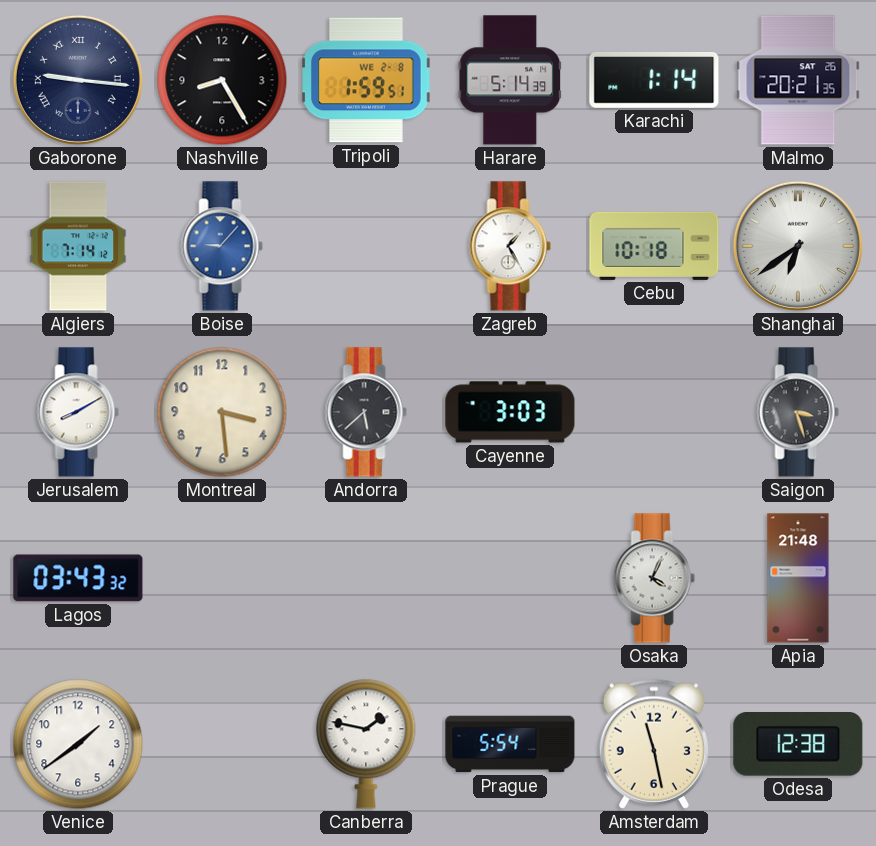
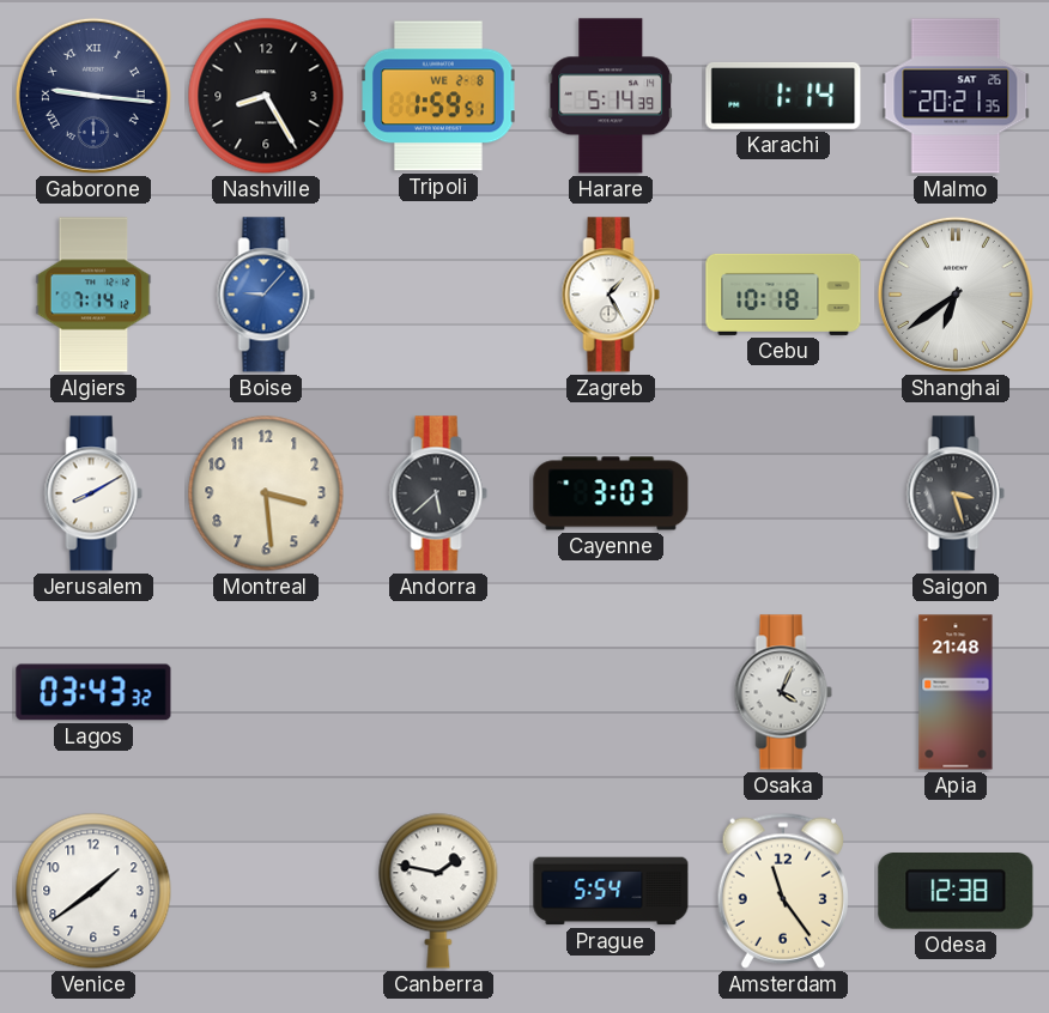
Amsterdam: 11:28 -> 11:24
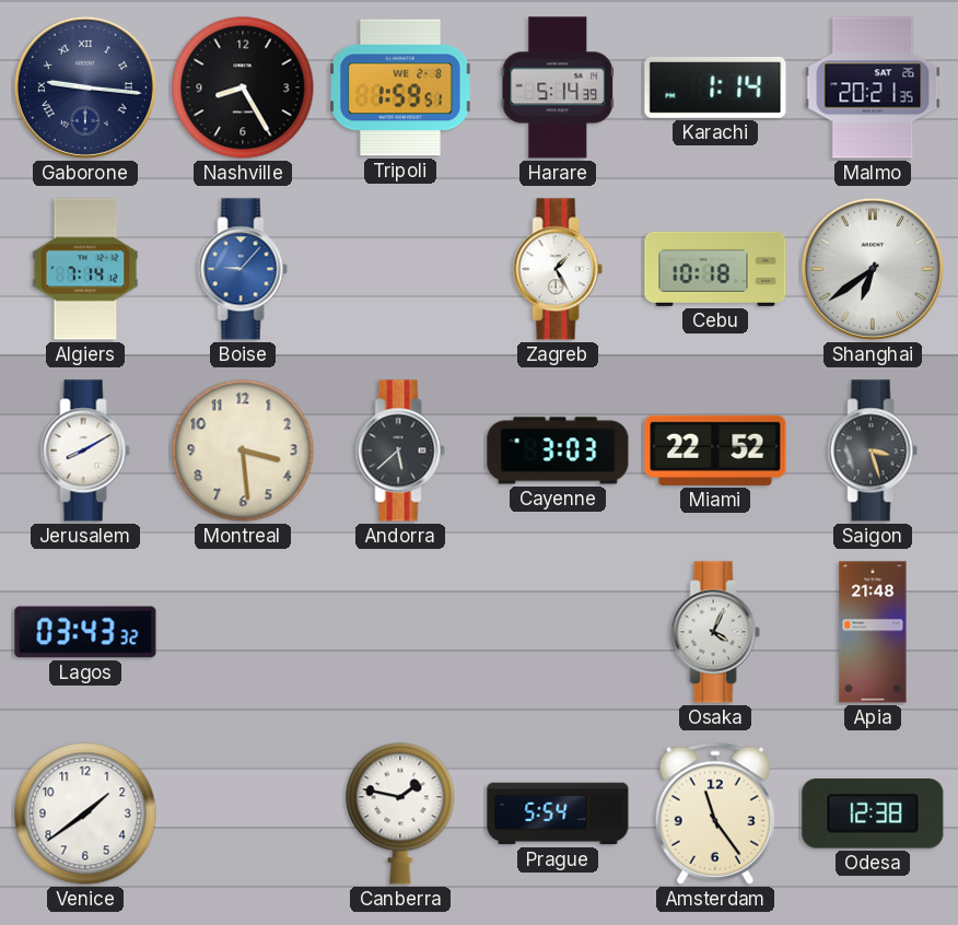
Miami: none -> 22:52
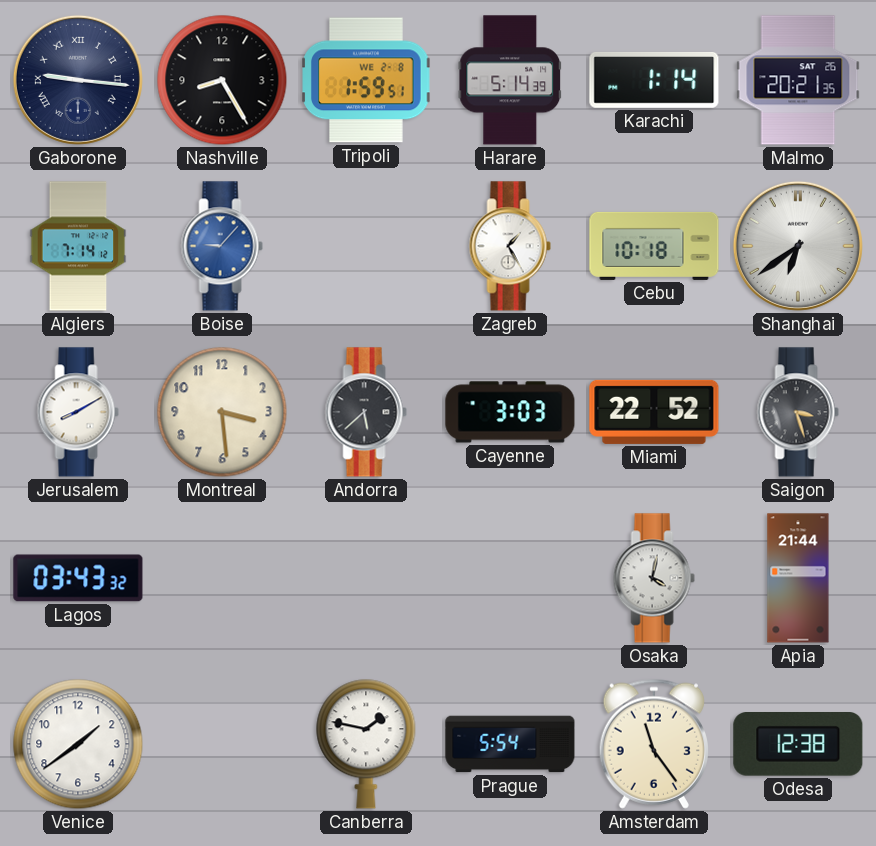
Osaka: 4:04 -> 4:02
Apia: 21:48 -> 21:44
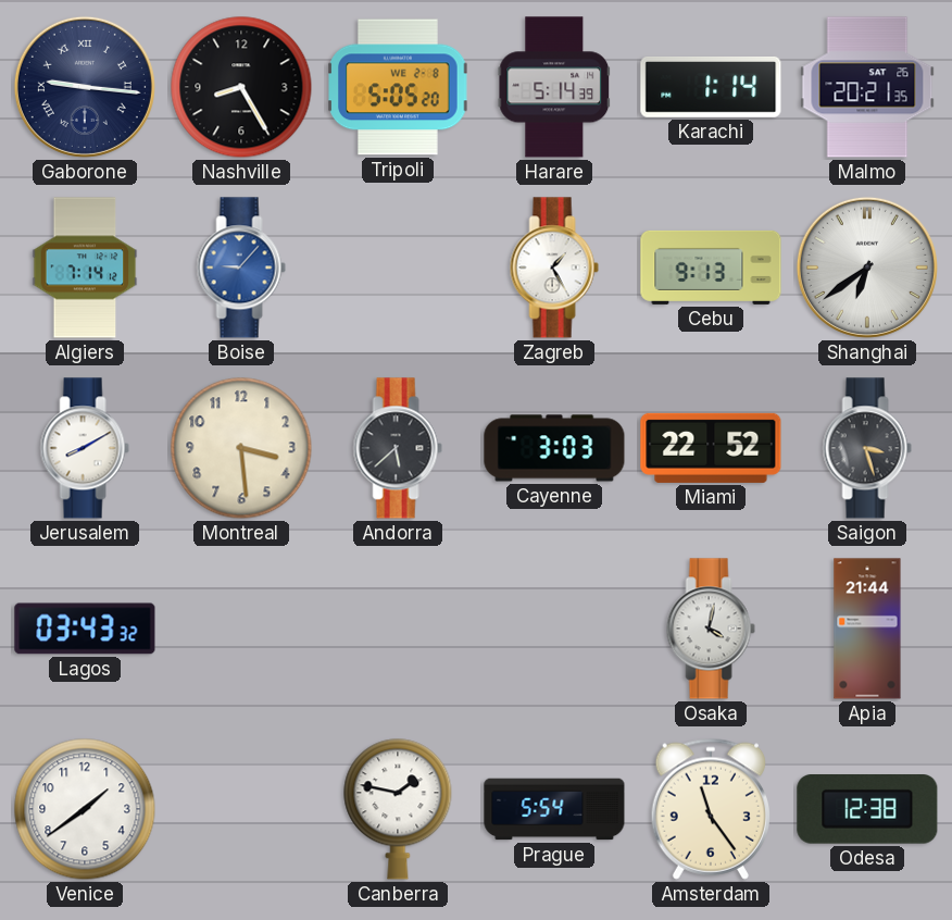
Tripoli: 1:59 -> 5:05
Cebu: 10:18 -> 9:13
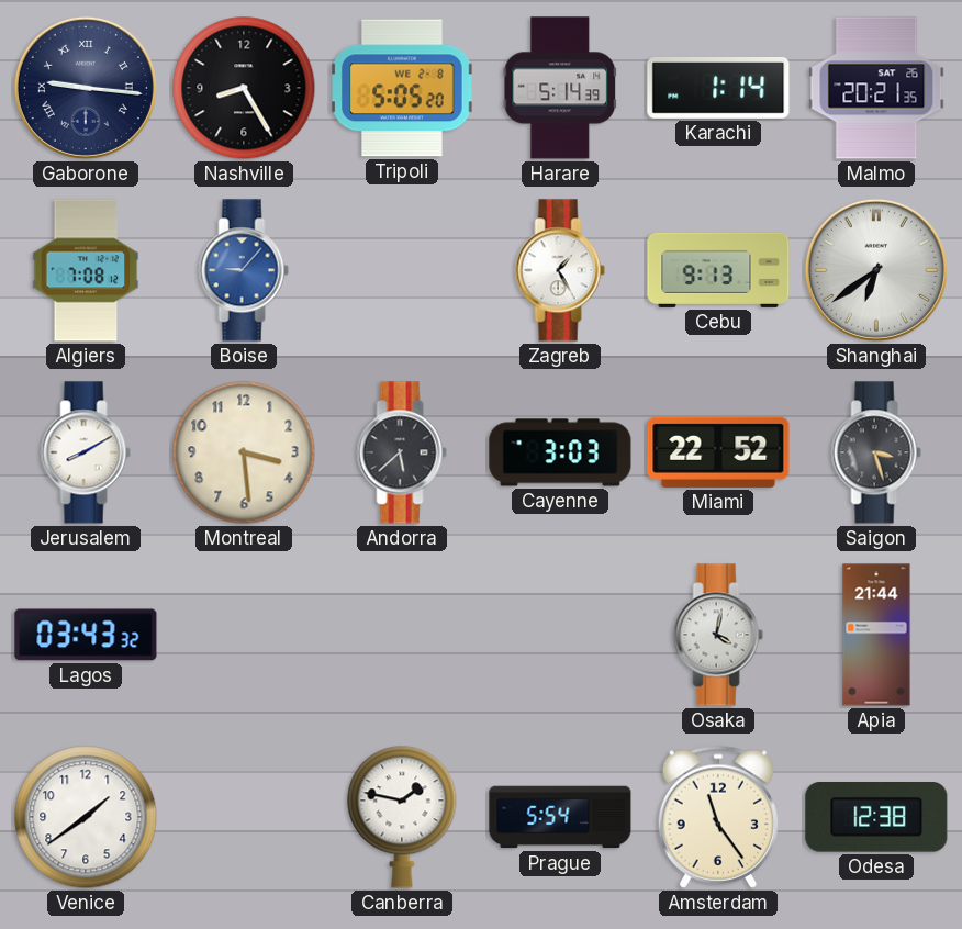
Algiers: 7:14 -> 7:08
